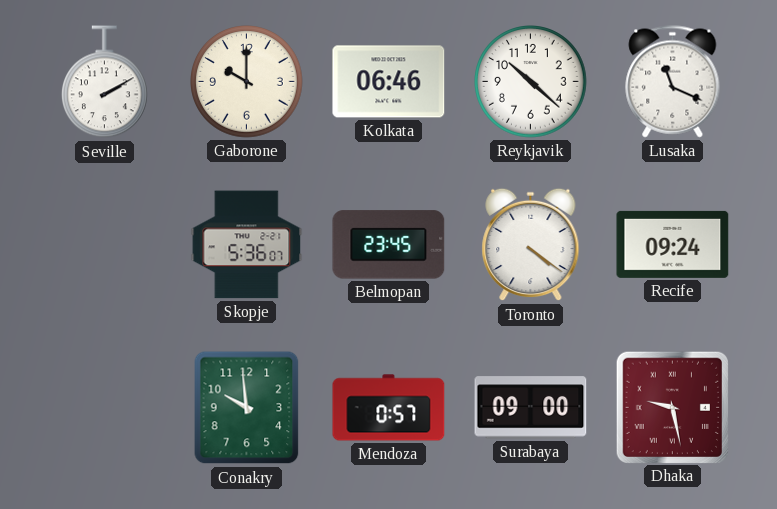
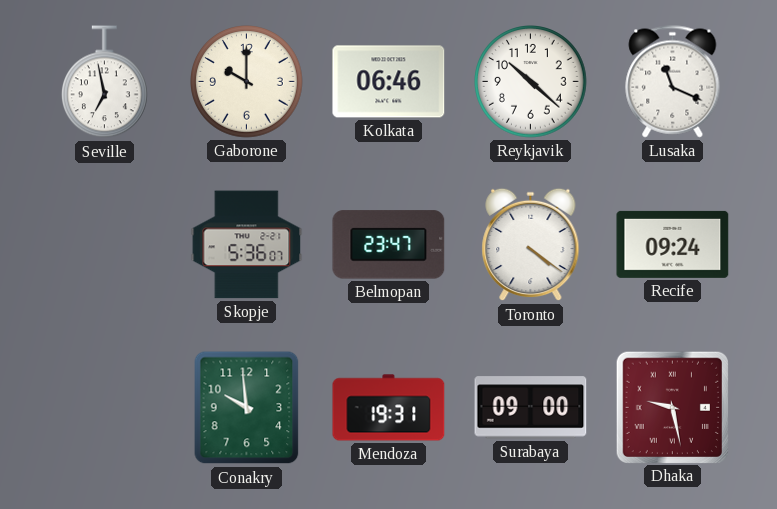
Seville: 2:10 -> 6:58
Belmopan: 23:45 -> 23:47
Mendoza: 0:57 -> 19:31
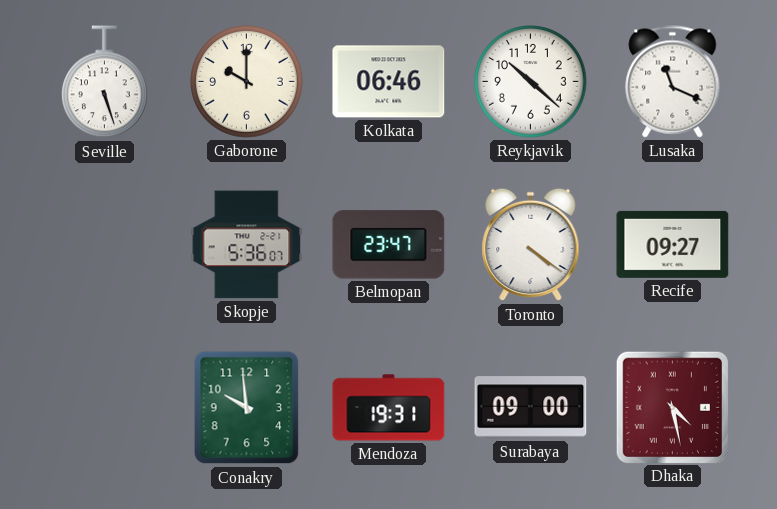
Seville: 6:58 -> 5:27
Recife: 09:24 -> 09:27
Dhaka: 9:28 -> 4:28
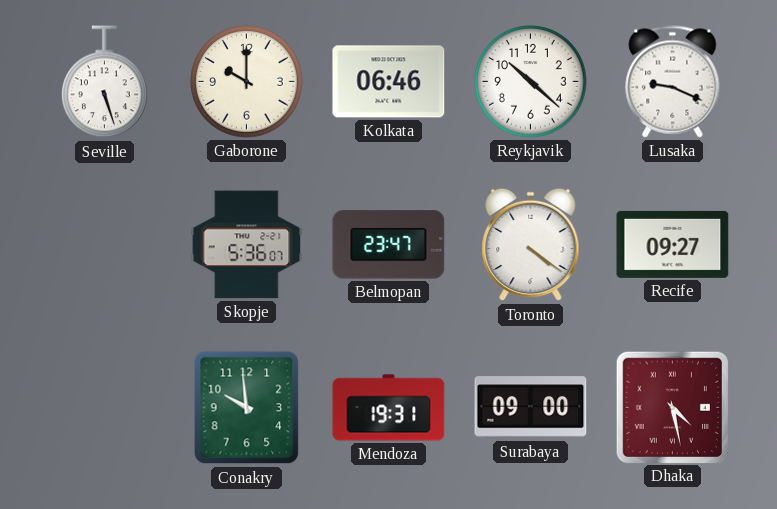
Lusaka: 11:19 -> 9:19
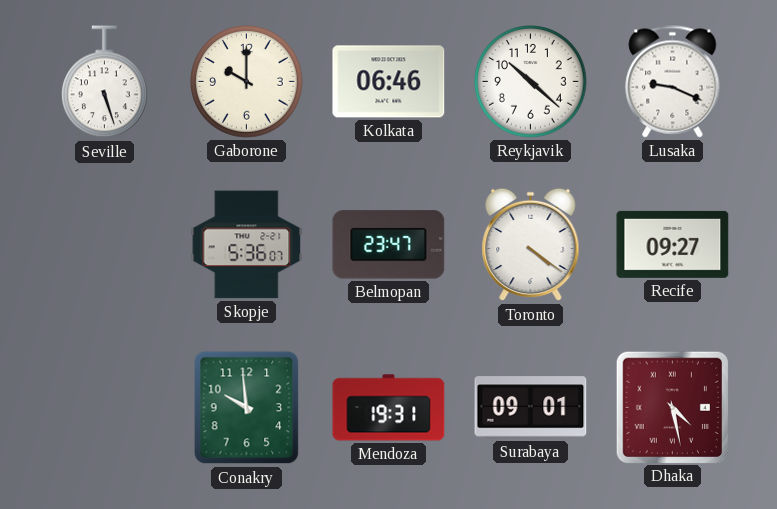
Surabaya: 09:00 -> 09:01
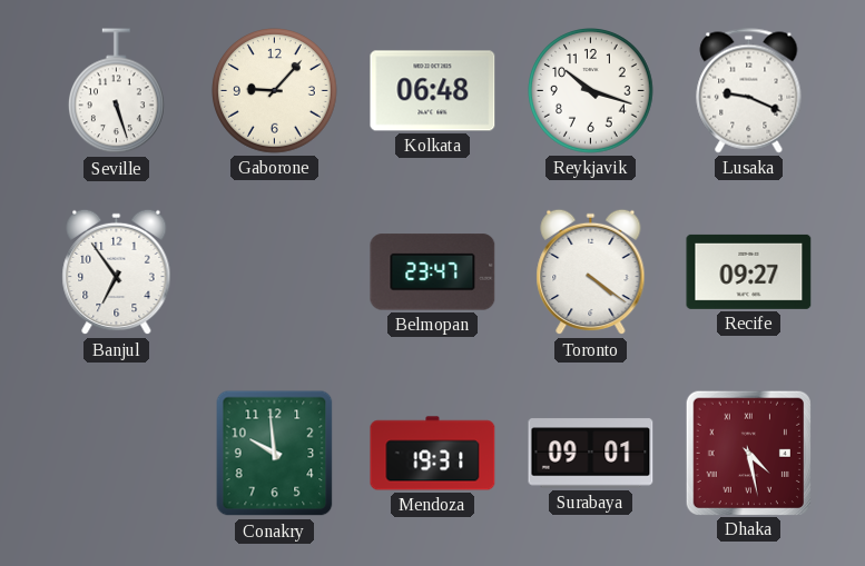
Gaborone: 10:00 -> 9:07
Kolkata: 06:46 -> 06:48
Reykjavik: 10:22 -> 10:18
Banjul: none -> 6:54
Skopje: 5:36 -> none
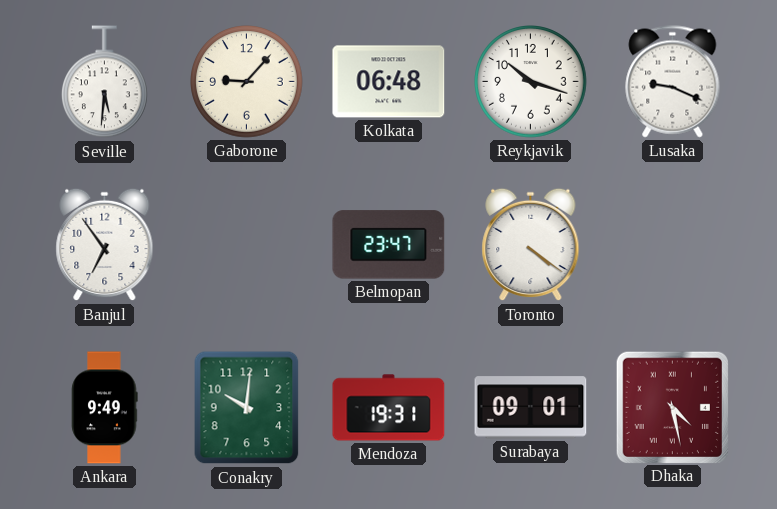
Seville: 5:27 -> 5:31
Recife: 09:27 -> none
Ankara: none -> 9:49
Conakry: 9:59 -> 10:01
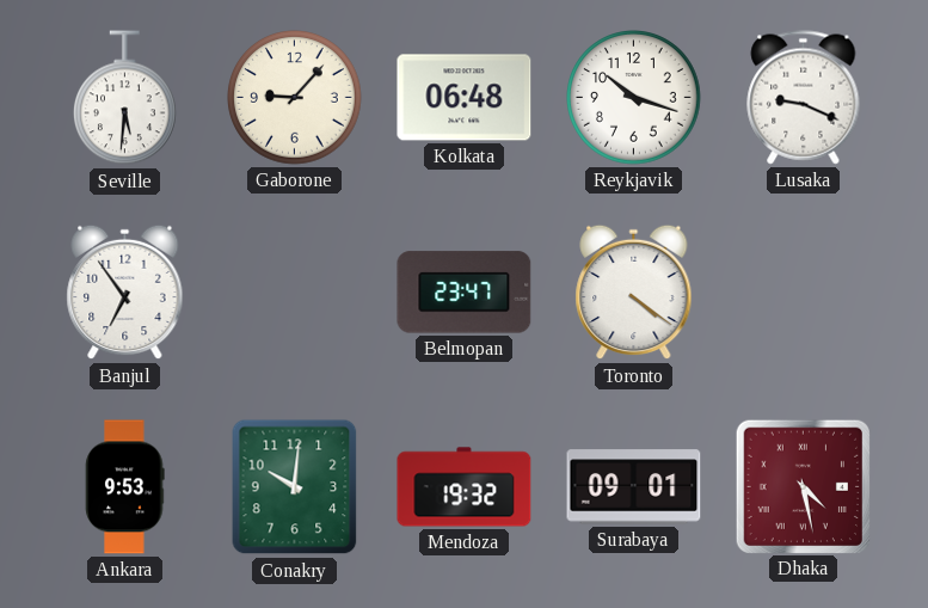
Ankara: 9:49 -> 9:53
Mendoza: 19:31 -> 19:32
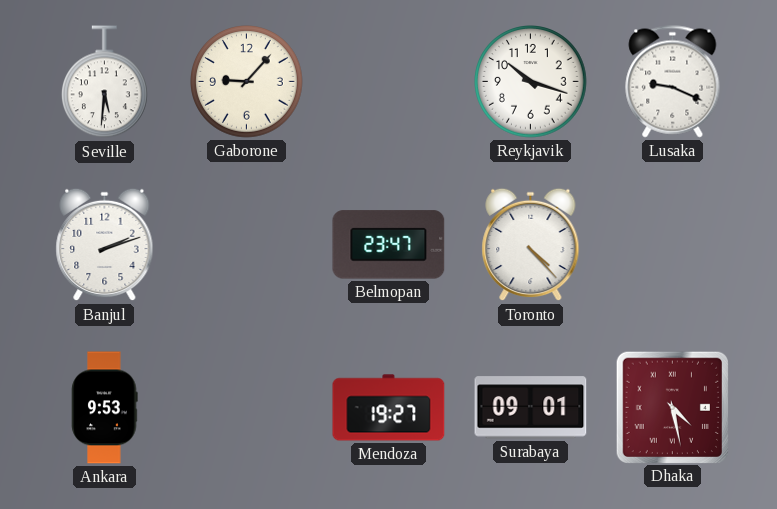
Kolkata: 06:48 -> none
Banjul: 6:54 -> 2:12
Toronto: 4:21 -> 4:23
Conakry: 10:01 -> none
Mendoza: 19:32 -> 19:27
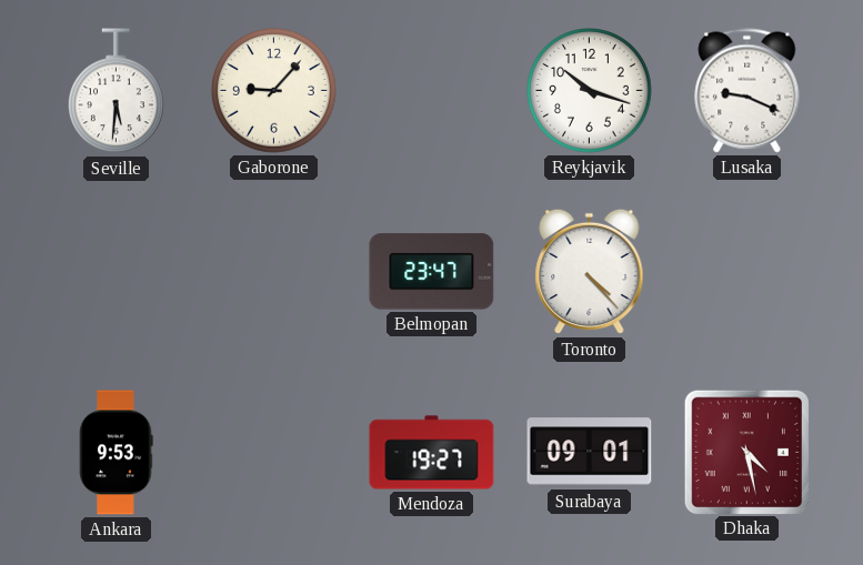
Banjul: 2:12 -> none
